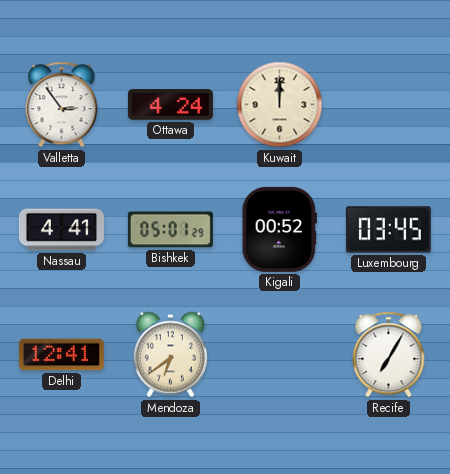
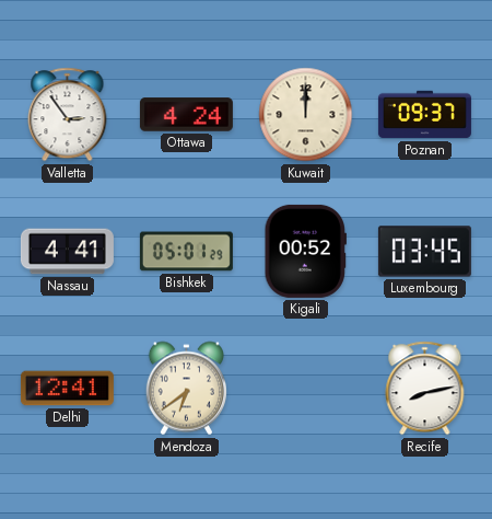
Poznan: none -> 09:37
Recife: 7:05 -> 8:13
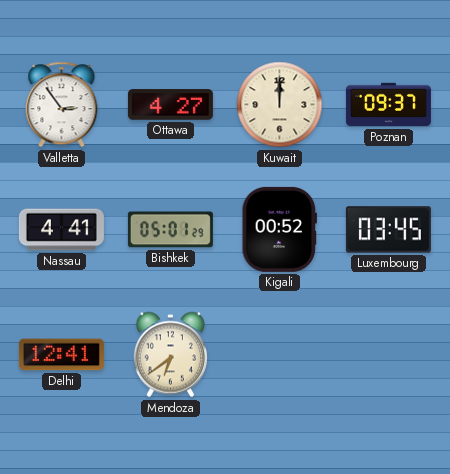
Ottawa: 4:24 -> 4:27
Recife: 8:13 -> none
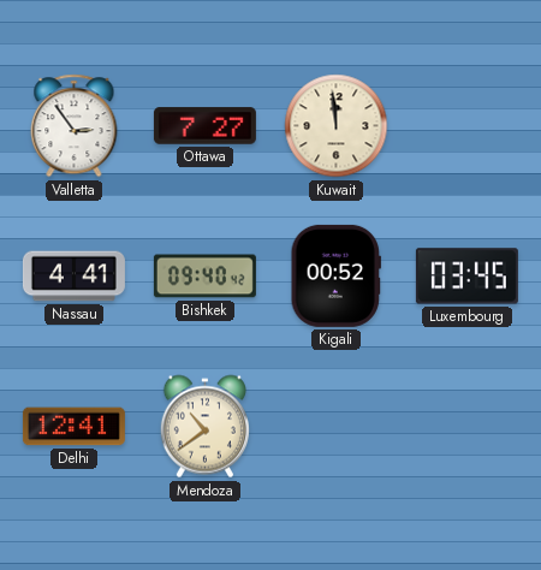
Ottawa: 4:27 -> 7:27
Kuwait: 12:00 -> 11:59
Poznan: 09:37 -> none
Bishkek: 05:01 -> 09:40
Mendoza: 6:39 -> 10:39
